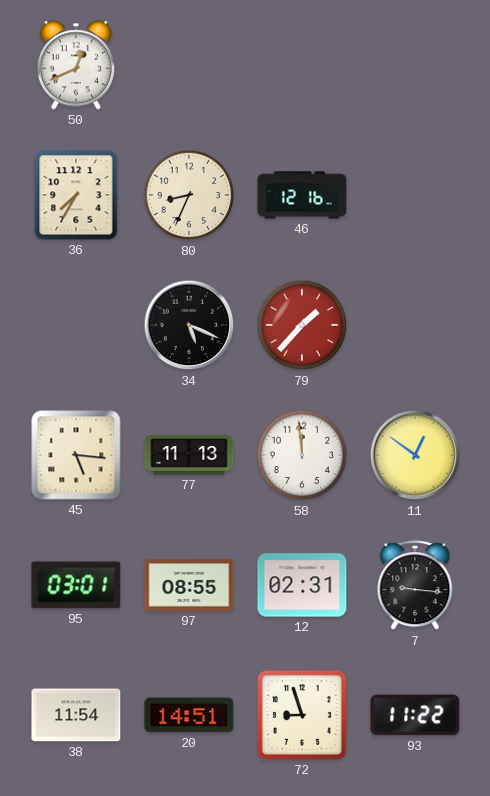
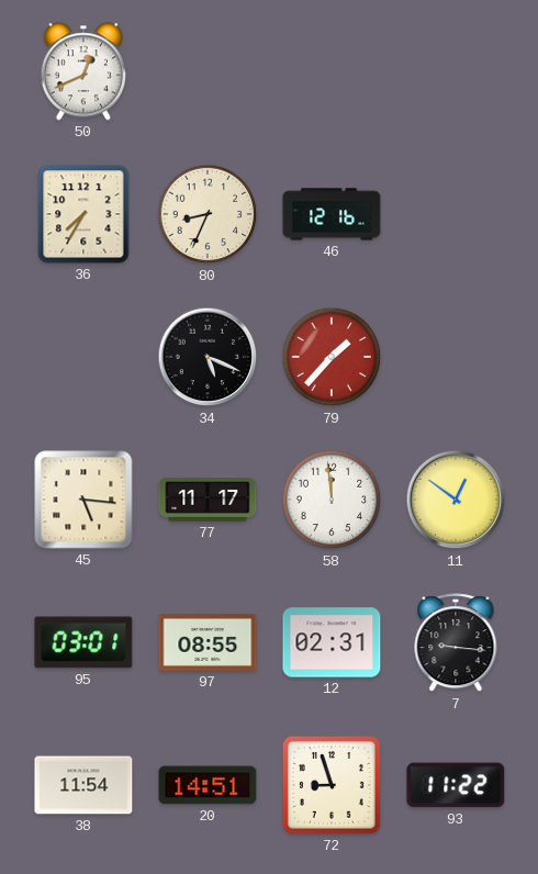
77: 11:13 -> 11:17
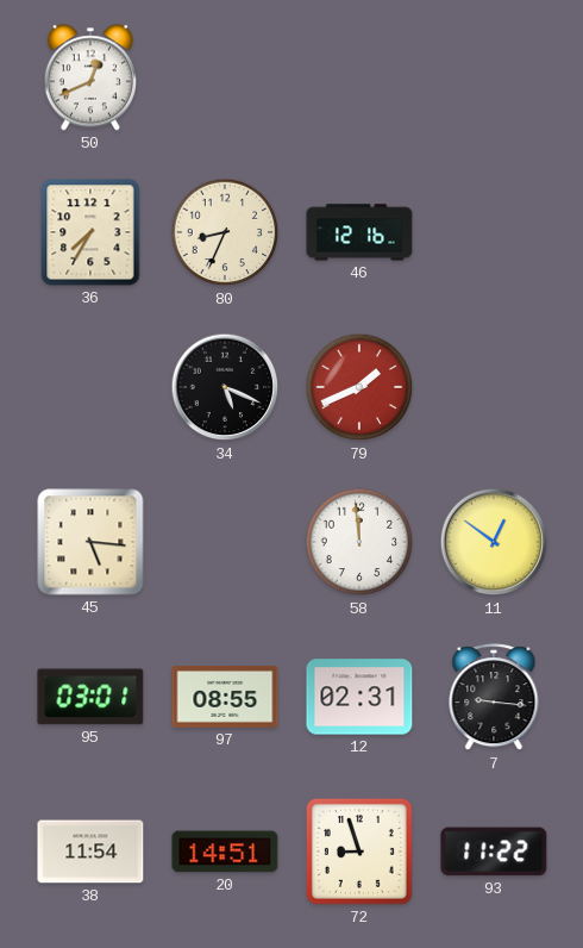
79: 1:37 -> 1:41
77: 11:17 -> none
